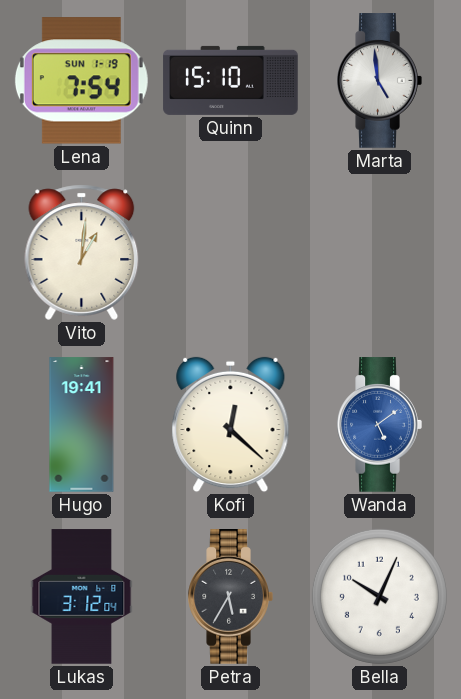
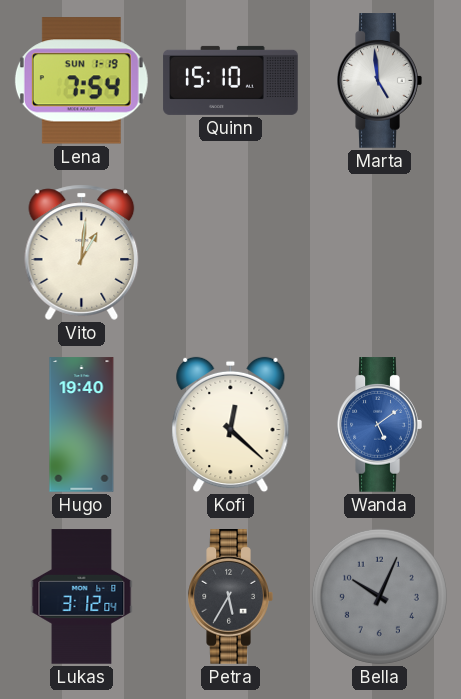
Hugo: 19:41 -> 19:40
Bella dial: white -> grey
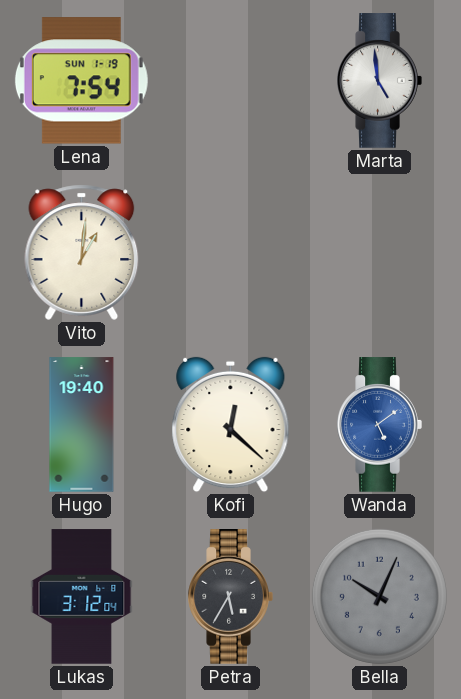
Quinn: 15:10 -> none
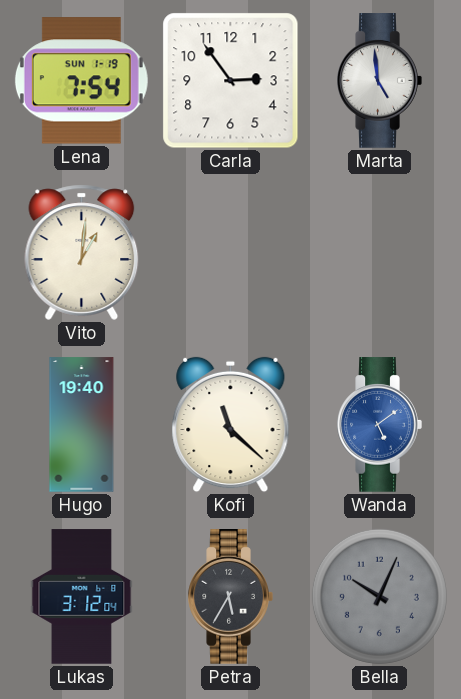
Carla: none -> 2:54
Kofi: 12:22 -> 11:22
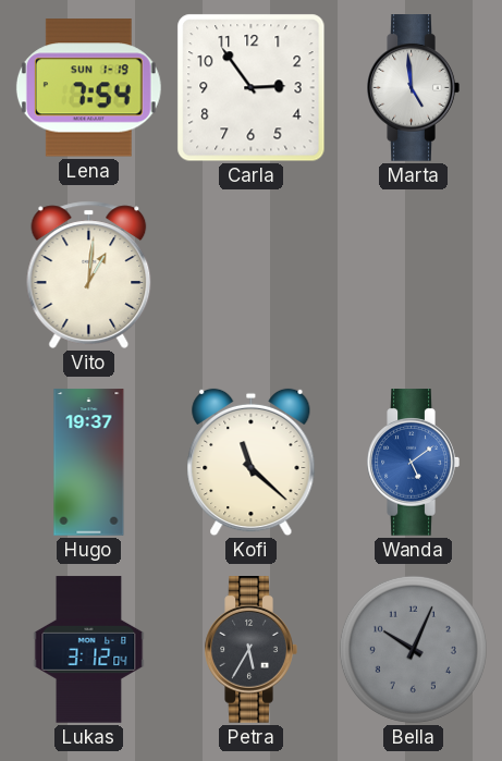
Hugo: 19:40 -> 19:37
